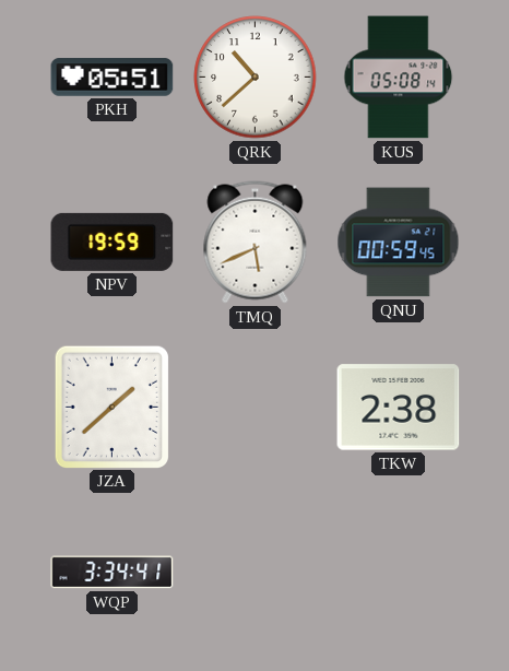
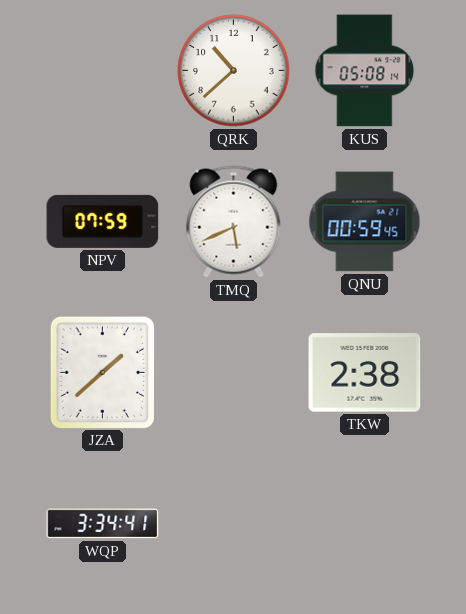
PKH: 05:51 -> none
NPV: 19:59 -> 07:59
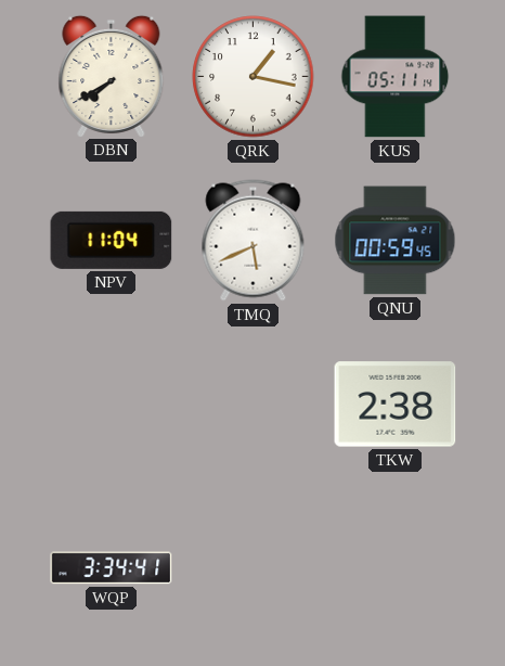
DBN: none -> 7:40
QRK: 10:38 -> 1:17
KUS: 05:08 -> 05:11
NPV: 07:59 -> 11:04
JZA: 1:38 -> none
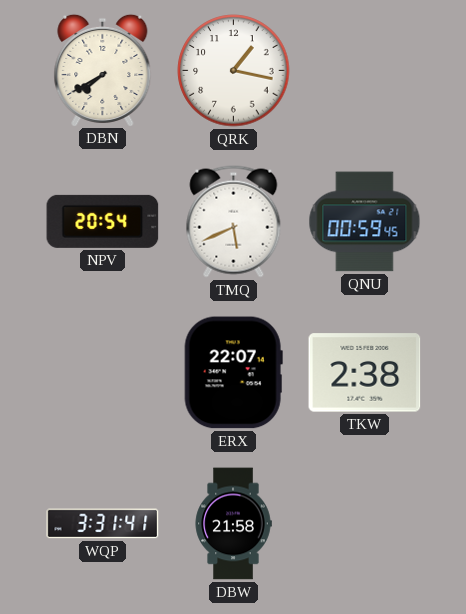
KUS: 05:11 -> none
NPV: 11:04 -> 20:54
ERX: none -> 22:07
WQP: 3:34 -> 3:31
DBW: none -> 21:58
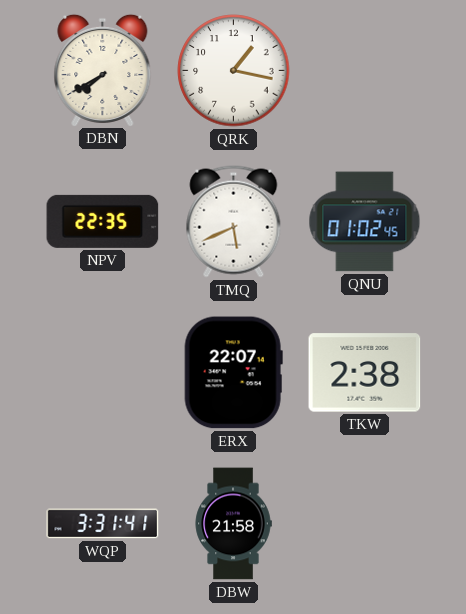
NPV: 20:54 -> 22:35
QNU: 00:59 -> 01:02
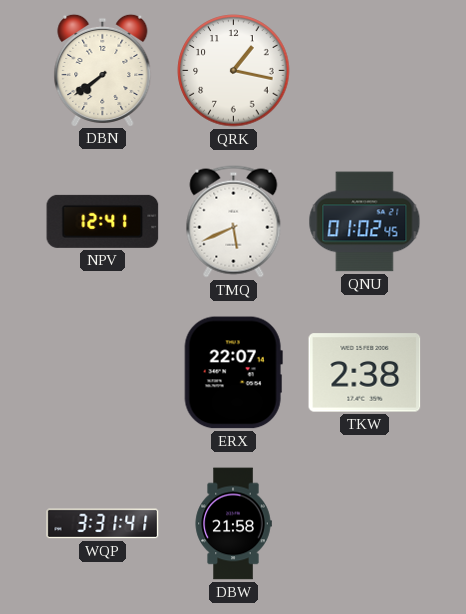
DBN: 7:40 -> 7:39
NPV: 22:35 -> 12:41
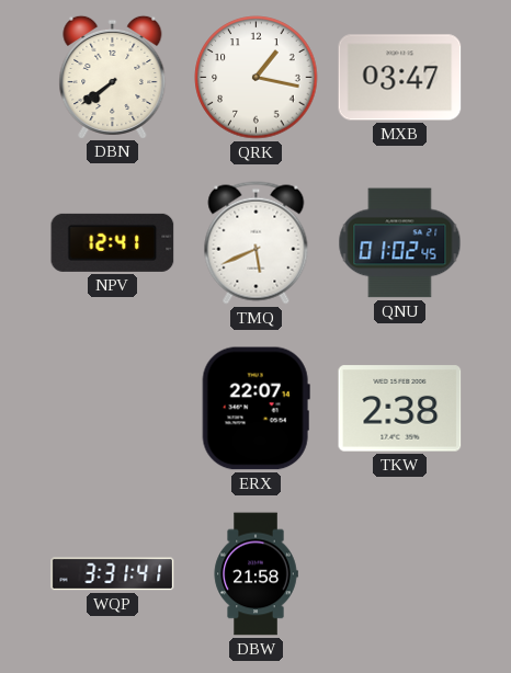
MXB: none -> 03:47
